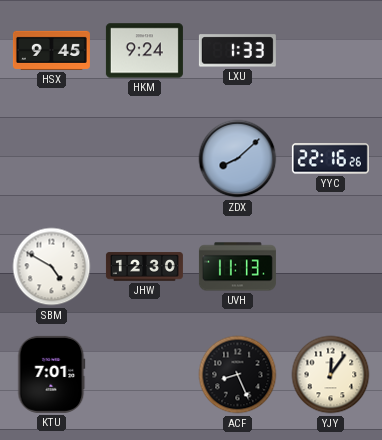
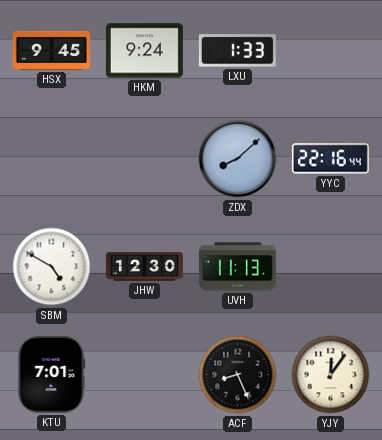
YYC: 22:16:26 -> 22:16:44
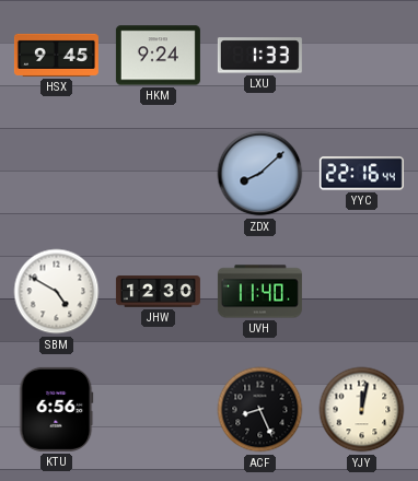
UVH: 11:13 -> 11:40
KTU: 7:01 -> 6:56
YJY: 12:06 -> 12:02
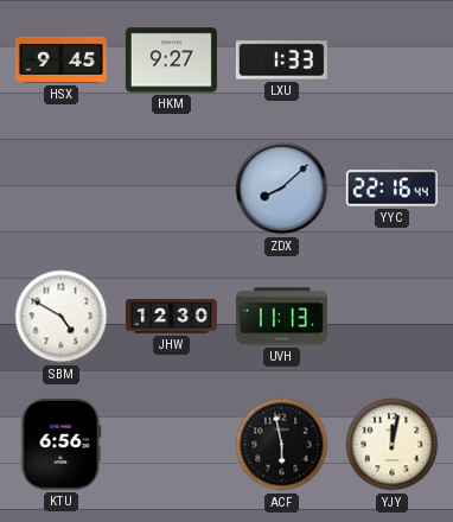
HKM: 9:24 -> 9:27
UVH: 11:40 -> 11:13
ACF: 8:26 -> 5:58
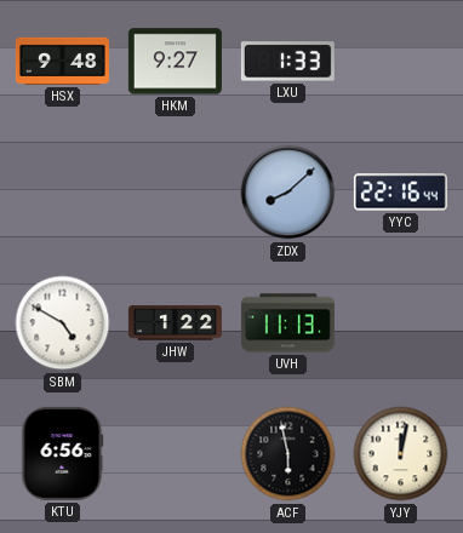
HSX: 9:45 -> 9:48
JHW: 12:30 -> 1:22
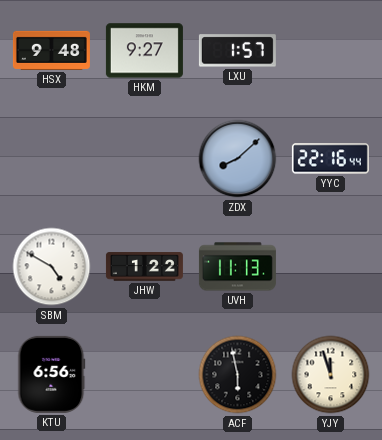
LXU: 1:33 -> 1:57
YJY: 12:02 -> 11:57
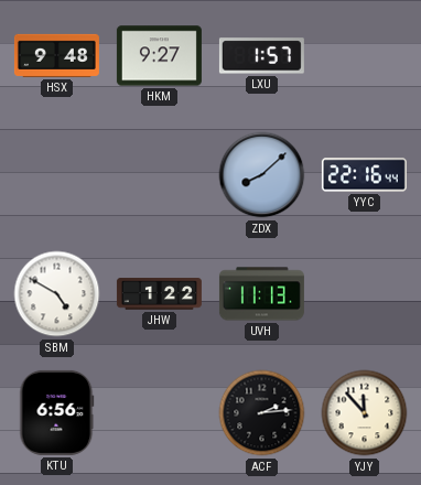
ACF: 5:58 -> 2:14
YJY: 11:57 -> 11:53
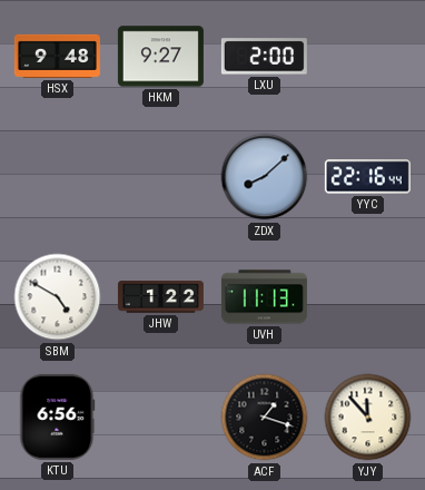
LXU: 1:57 -> 2:00
ACF: 2:14 -> 1:18
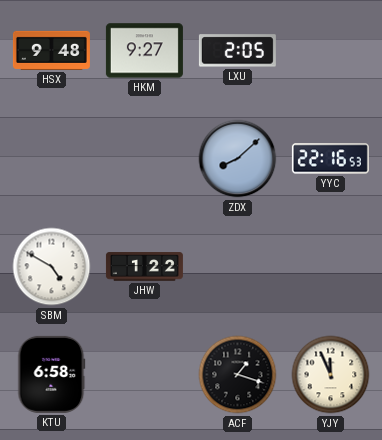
LXU: 2:00 -> 2:05
YYC: 22:16:44 -> 22:16:53
UVH: 11:13 -> none
KTU: 6:56 -> 6:58
YJY: 11:53 -> 11:56
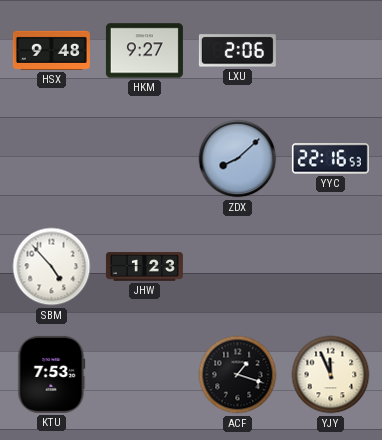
LXU: 2:05 -> 2:06
SBM: 4:50 -> 4:53
JHW: 1:22 -> 1:23
KTU: 6:58 -> 7:53
